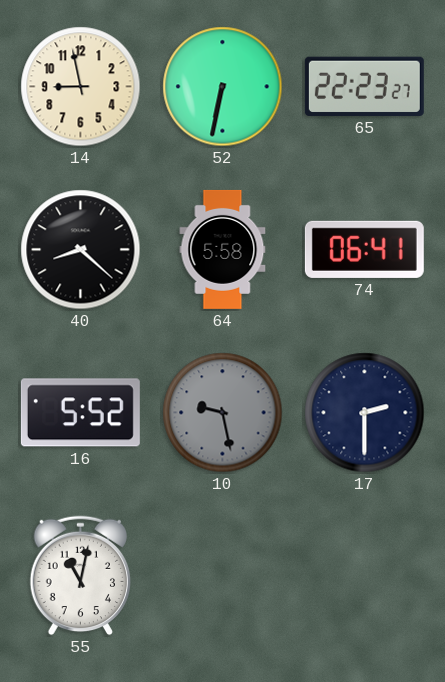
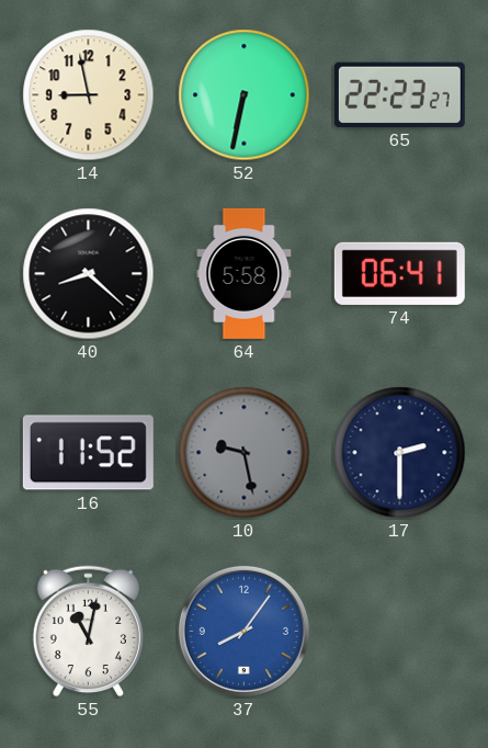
16: 5:52 -> 11:52
37: none -> 8:06
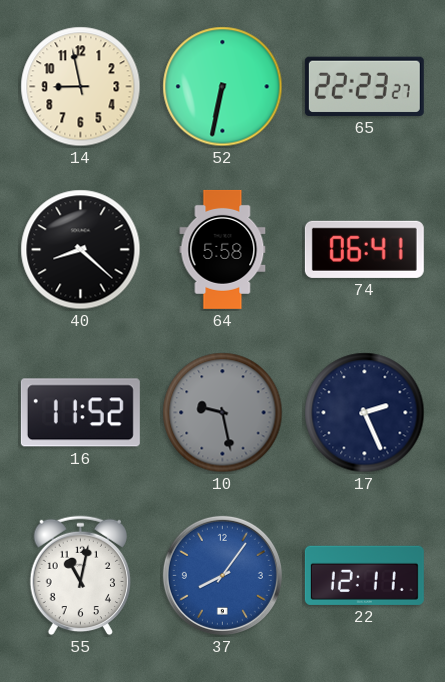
17: 2:30 -> 2:26
22: none -> 12:11
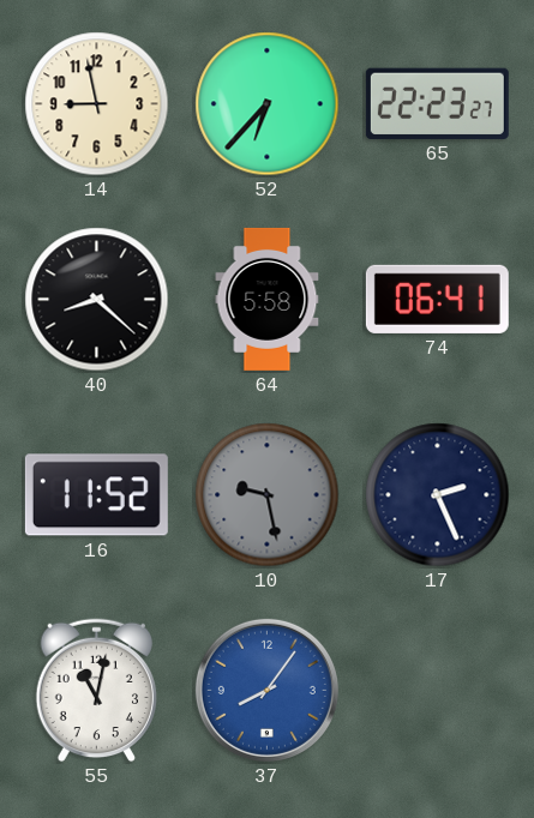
52: 6:32 -> 6:37
22: 12:11 -> none
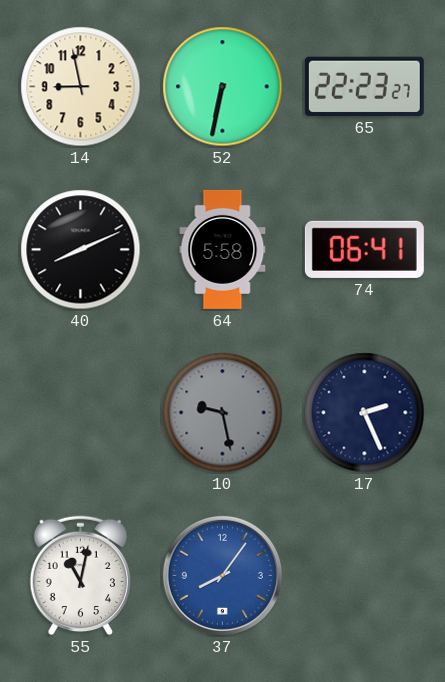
52: 6:37 -> 6:32
40: 8:22 -> 8:11
16: 11:52 -> none
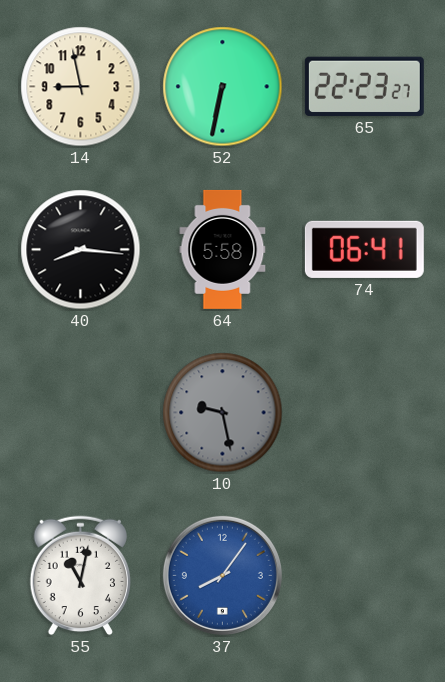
40: 8:11 -> 8:16
17: 2:26 -> none
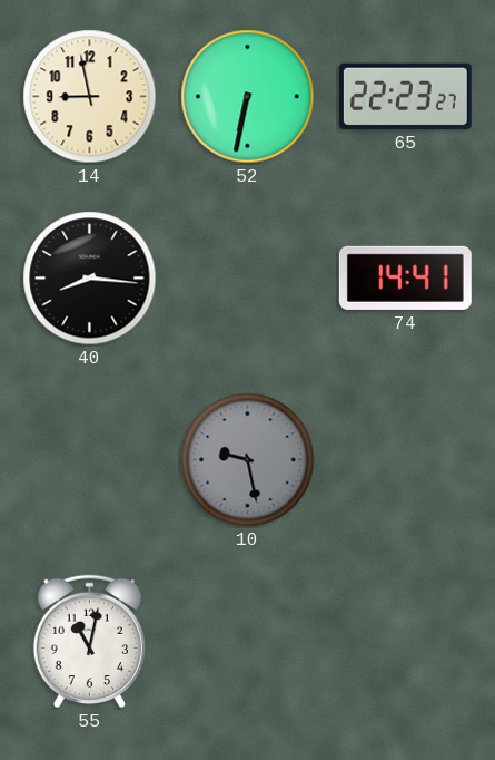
64: 5:58 -> none
74: 06:41 -> 14:41
37: 8:06 -> none
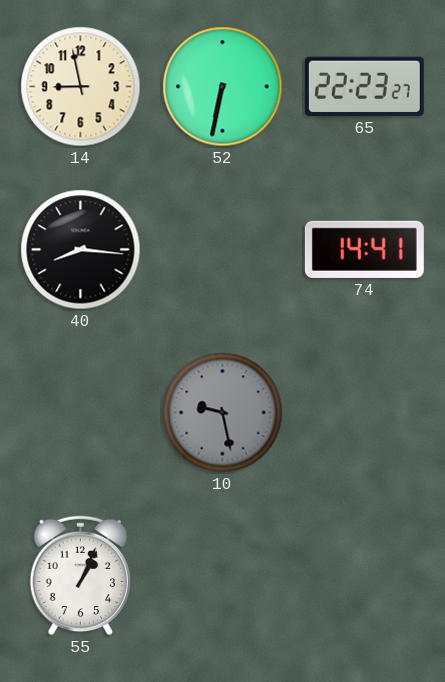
55: 11:02 -> 1:04
